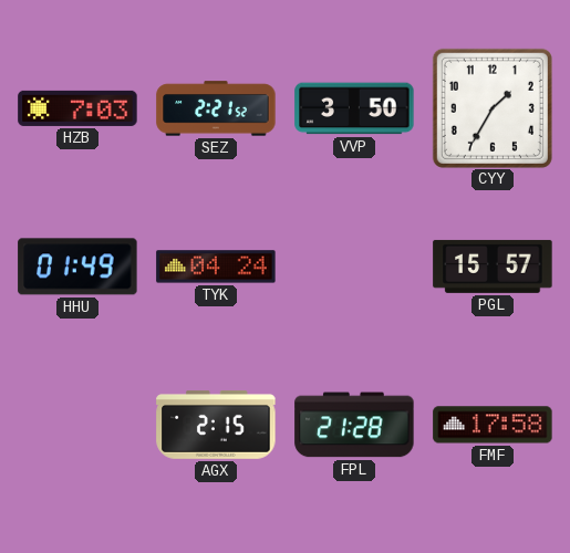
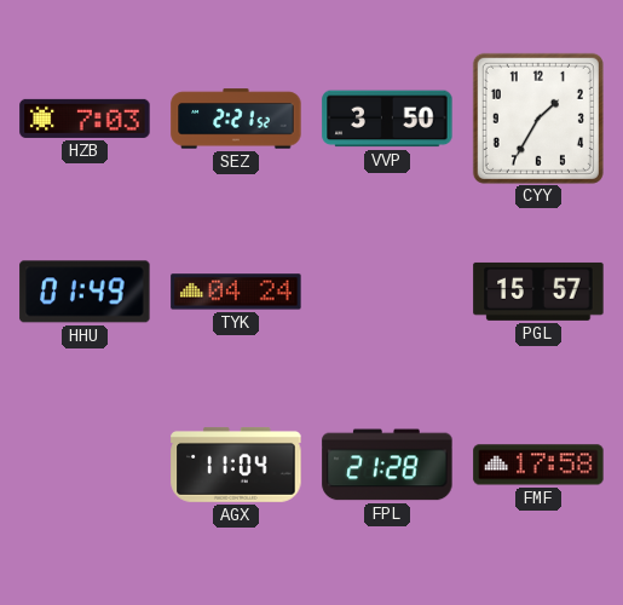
AGX: 2:15 -> 11:04
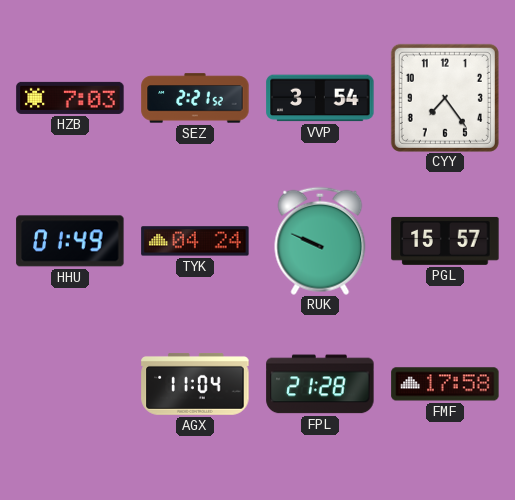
VVP: 3:50 -> 3:54
CYY: 1:35 -> 7:24
RUK: none -> 9:49
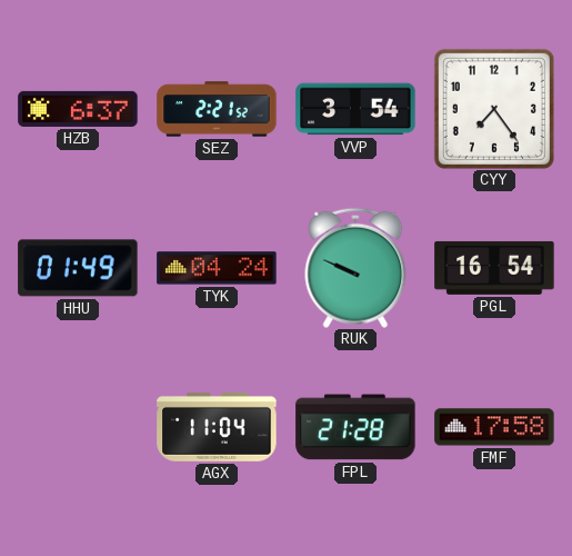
HZB: 7:03 -> 6:37
PGL: 15:57 -> 16:54
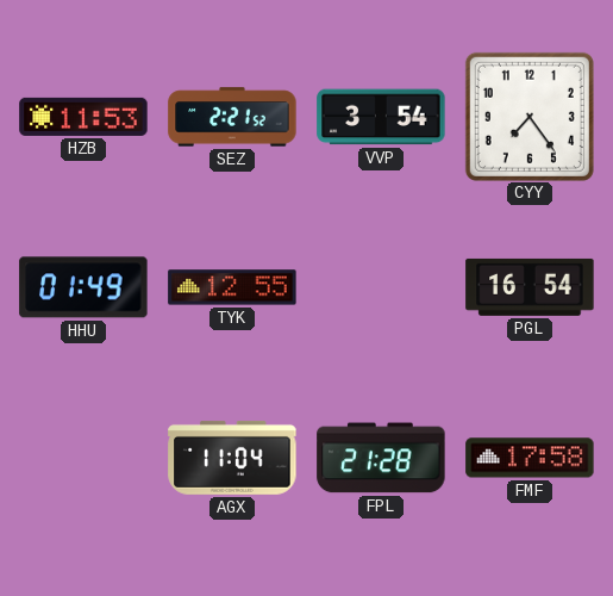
HZB: 6:37 -> 11:53
TYK: 04:24 -> 12:55
RUK: 9:49 -> none
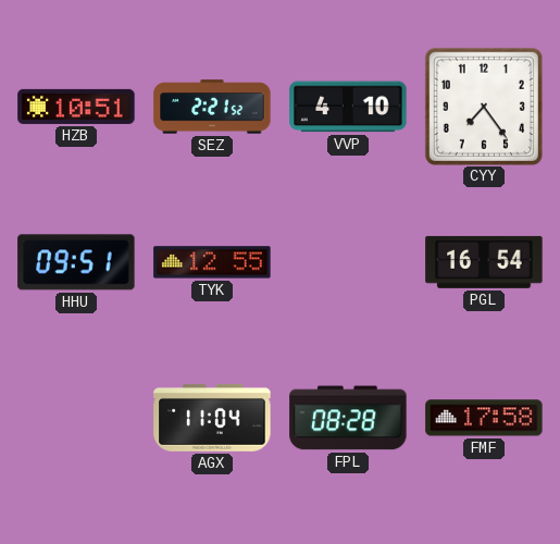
HZB: 11:53 -> 10:51
VVP: 3:54 -> 4:10
HHU: 01:49 -> 09:51
FPL: 21:28 -> 08:28
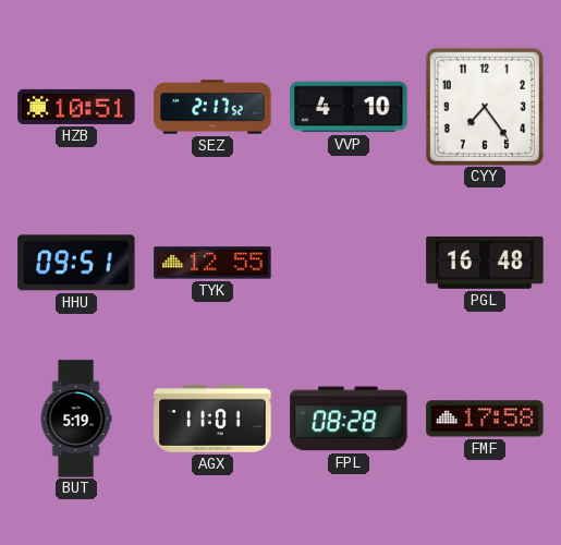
SEZ: 2:21 -> 2:17
PGL: 16:54 -> 16:48
BUT: none -> 5:19
AGX: 11:04 -> 11:01
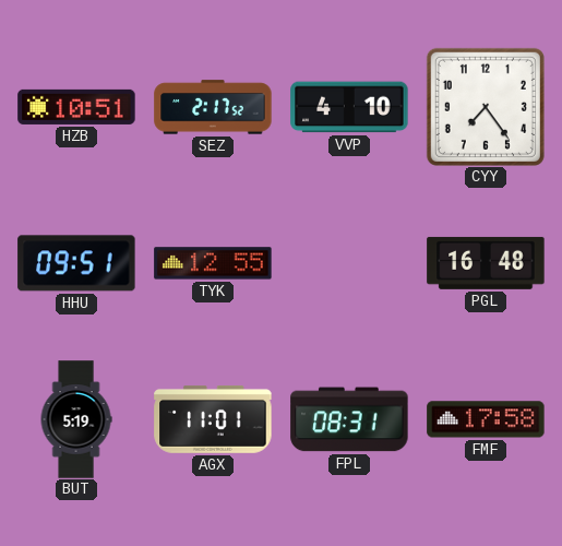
FPL: 08:28 -> 08:31
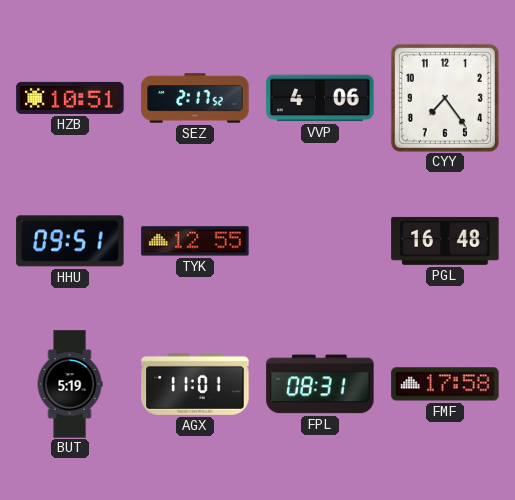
VVP: 4:10 -> 4:06
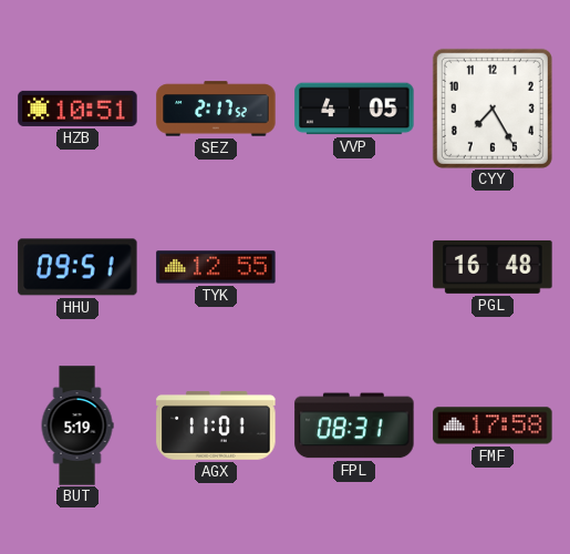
VVP: 4:06 -> 4:05
CYY: 7:24 -> 7:25
